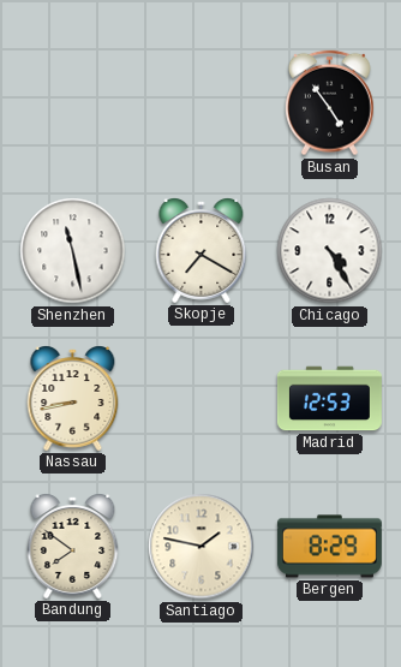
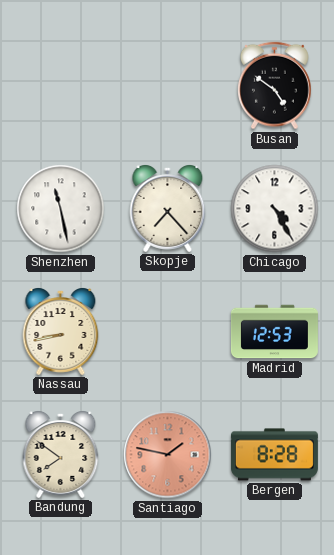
Busan: 4:54 -> 4:51
Skopje: 7:20 -> 7:23
Santiago dial: cream -> salmon
Bergen: 8:29 -> 8:28
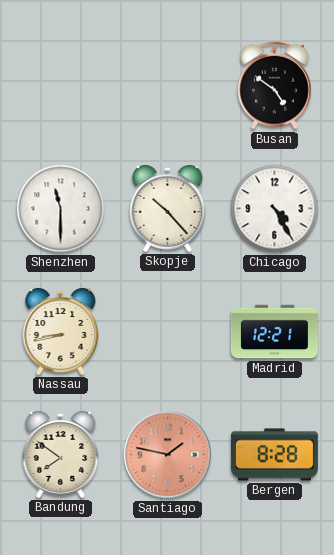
Shenzhen: 11:28 -> 11:30
Skopje: 7:23 -> 10:23
Madrid: 12:53 -> 12:21
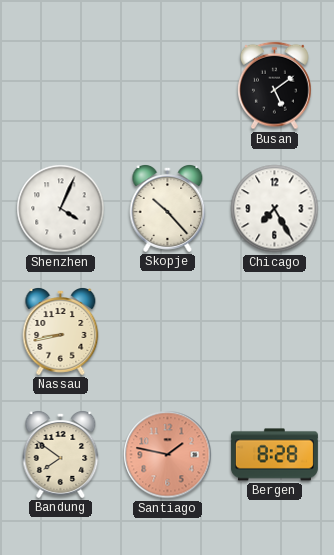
Busan: 4:51 -> 5:09
Shenzhen: 11:30 -> 4:04
Chicago: 4:25 -> 7:25
Madrid: 12:21 -> none
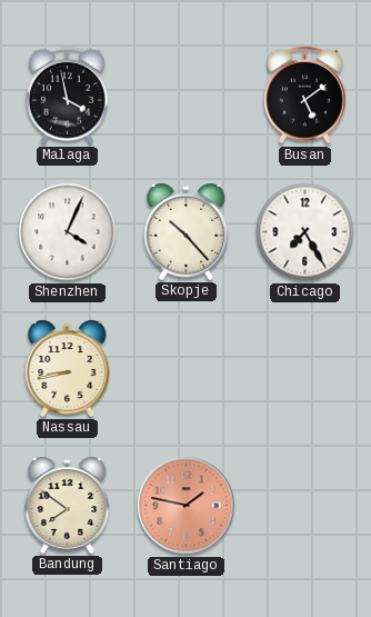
Malaga: none -> 3:58
Bergen: 8:28 -> none
